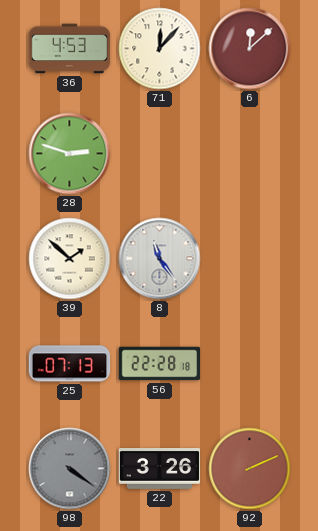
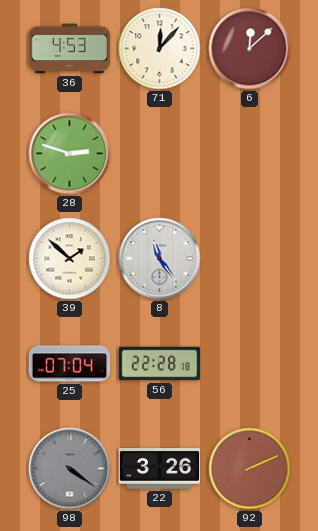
25: 07:13 -> 07:04
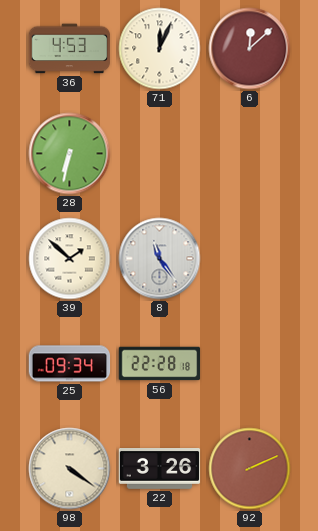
71: 12:07 -> 12:04
28: 2:48 -> 6:32
25: 07:04 -> 09:34
98 dial: grey -> cream
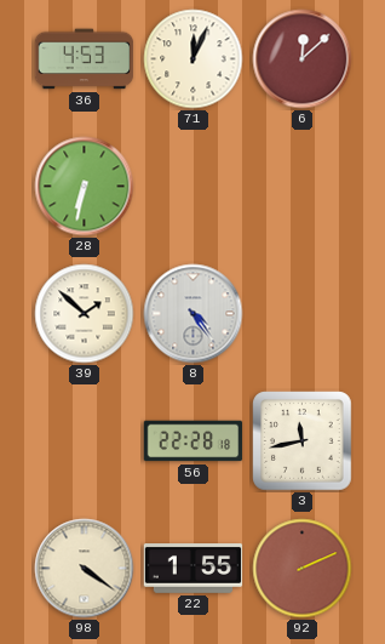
8: 11:24 -> 4:24
25: 09:34 -> none
3: none -> 11:43
22: 3:26 -> 1:55
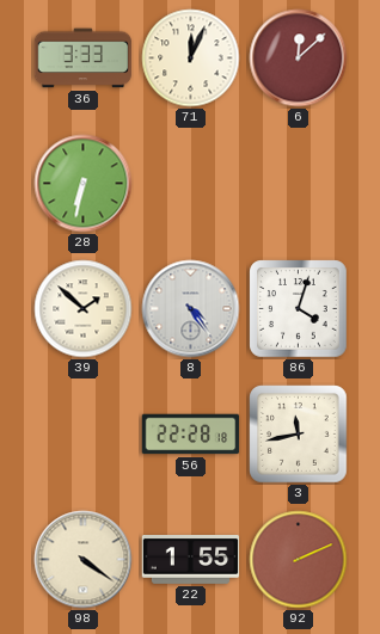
36: 4:53 -> 3:33
86: none -> 4:03
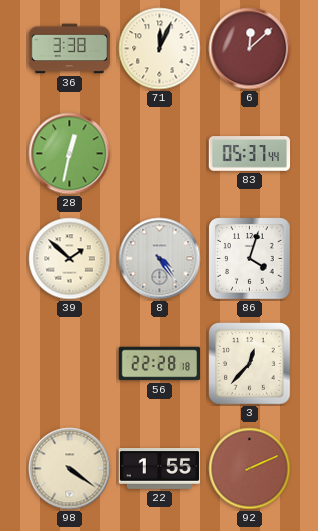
36: 3:33 -> 3:38
28: 6:32 -> 12:32
83: none -> 05:37
3: 11:43 -> 12:37
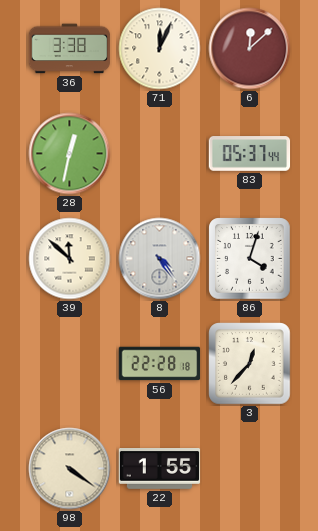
39: 1:52 -> 11:52
92: 2:11 -> none
